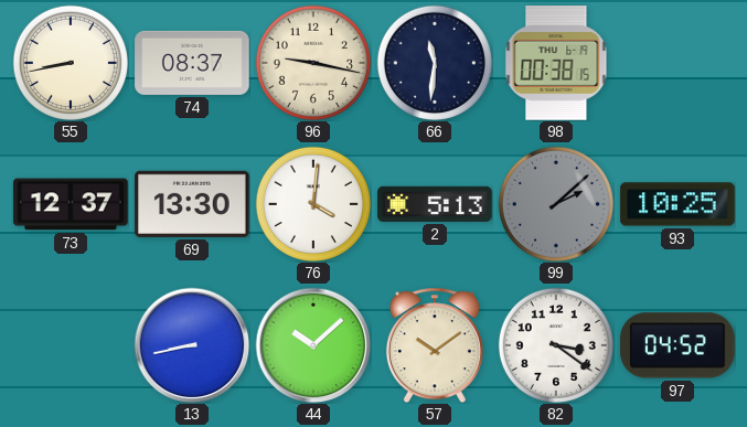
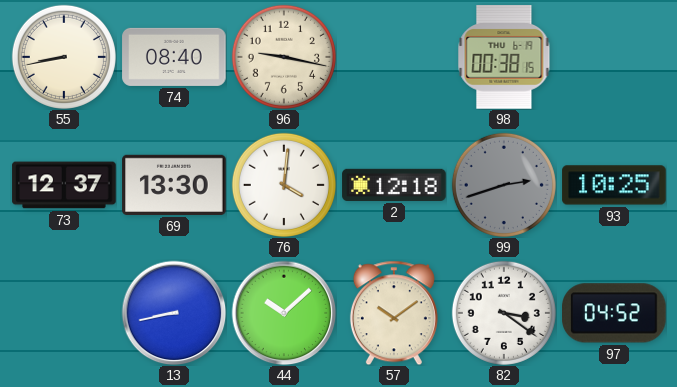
74: 08:37 -> 08:40
66: 11:31 -> none
2: 5:13 -> 12:18
99: 2:08 -> 2:42
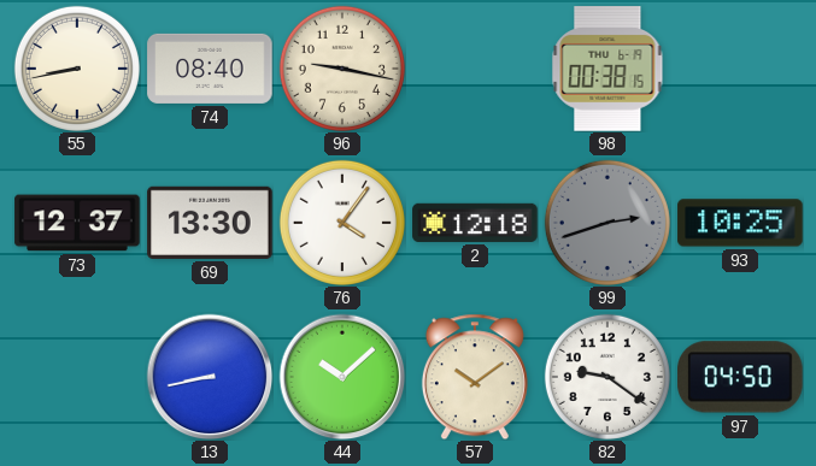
76: 4:01 -> 4:06
82: 3:21 -> 9:21
97: 04:52 -> 04:50
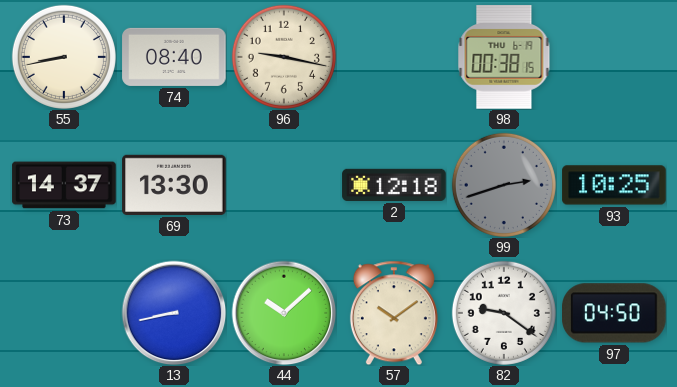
73: 12:37 -> 14:37
76: 4:06 -> none
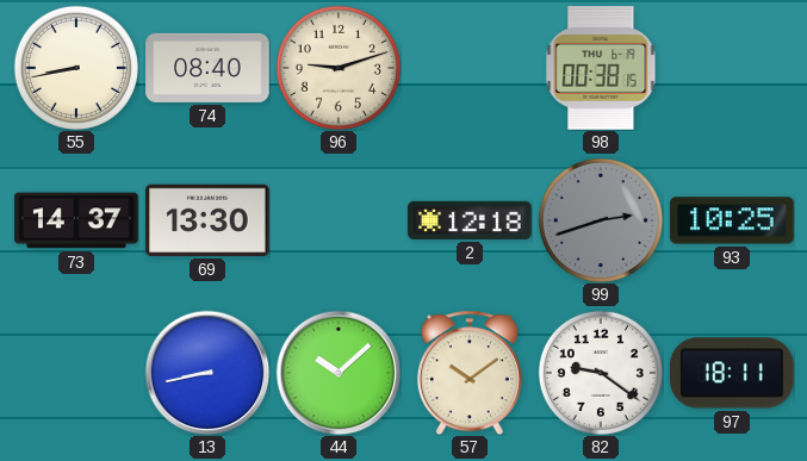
96: 9:17 -> 9:12
97: 04:50 -> 18:11
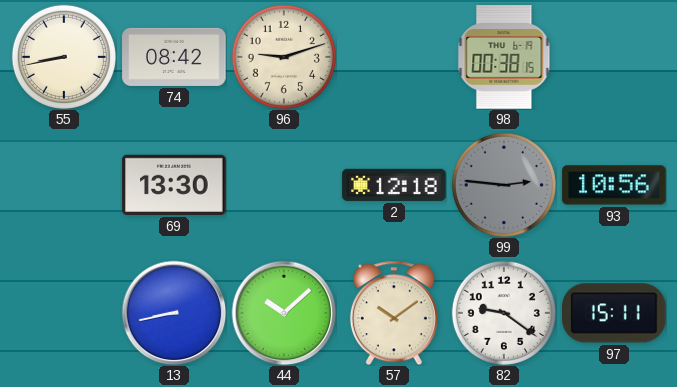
74: 08:40 -> 08:42
73: 14:37 -> none
99: 2:42 -> 2:46
93: 10:25 -> 10:56
97: 18:11 -> 15:11
